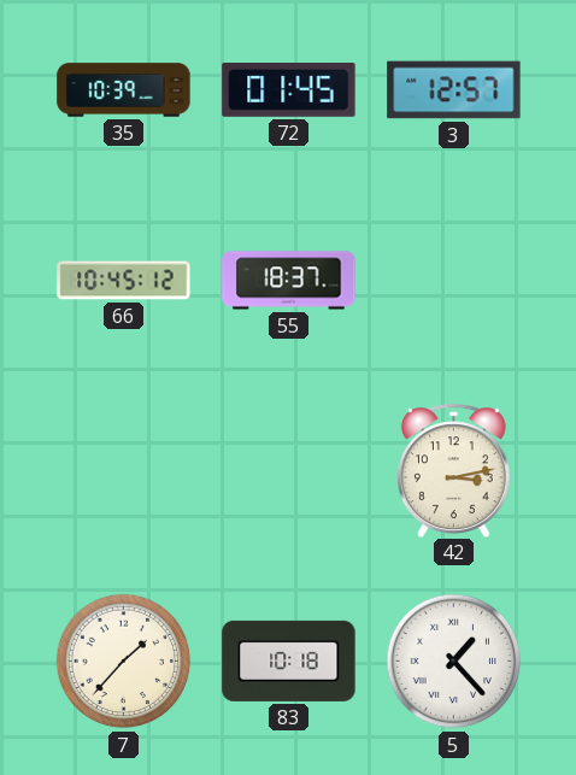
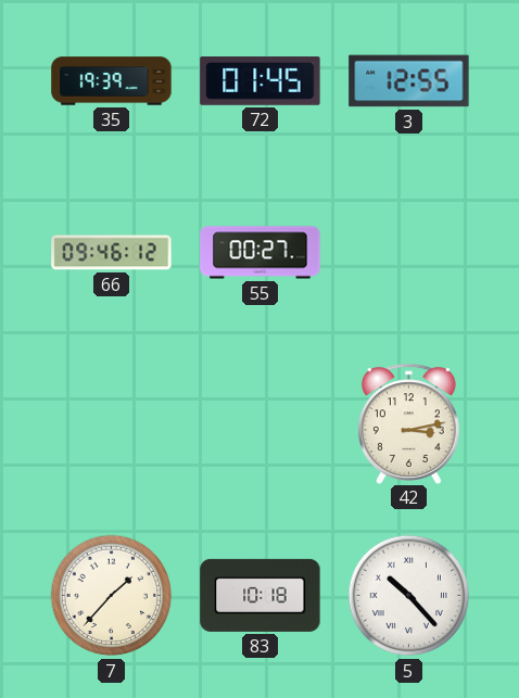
35: 10:39 -> 19:39
3: 12:57 -> 12:55
66: 10:45 -> 09:46
55: 18:37 -> 00:27
5: 1:23 -> 10:23
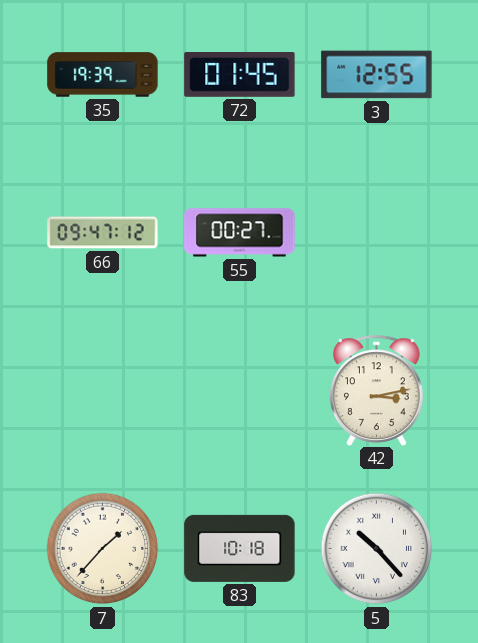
66: 09:46 -> 09:47
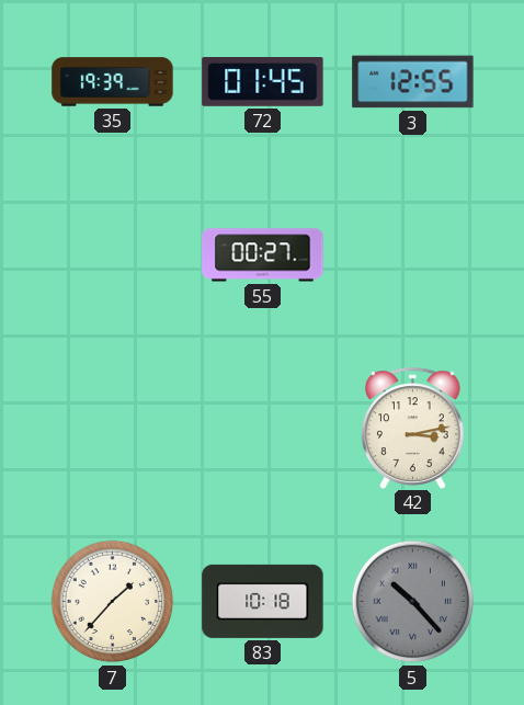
66: 09:47 -> none
5 dial: white -> grey
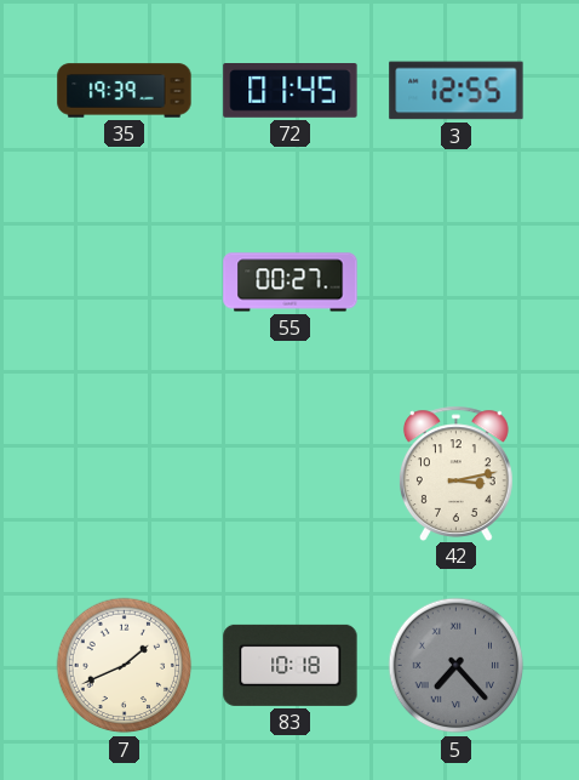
7: 1:37 -> 1:41
5: 10:23 -> 7:23
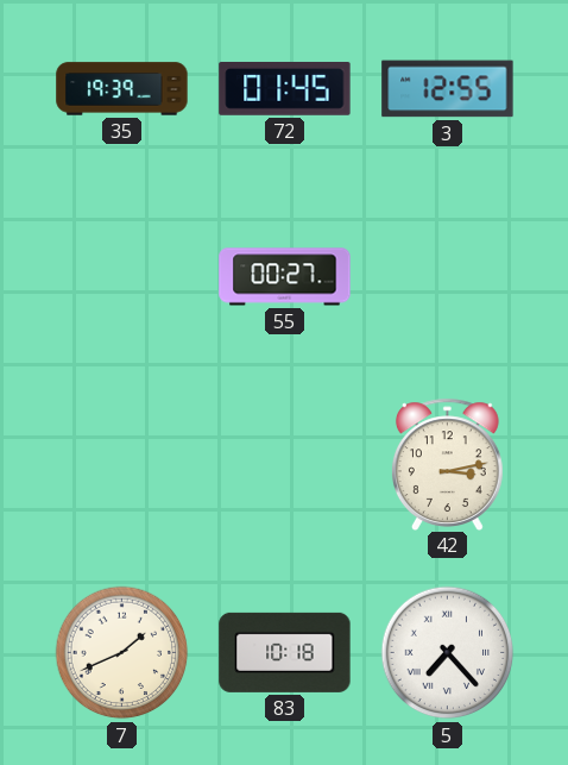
5 dial: grey -> white
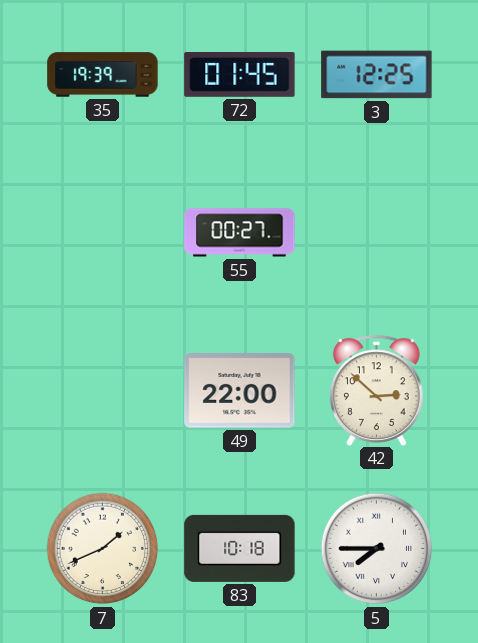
3: 12:55 -> 12:25
49: none -> 22:00
42: 3:13 -> 2:52
5: 7:23 -> 7:45
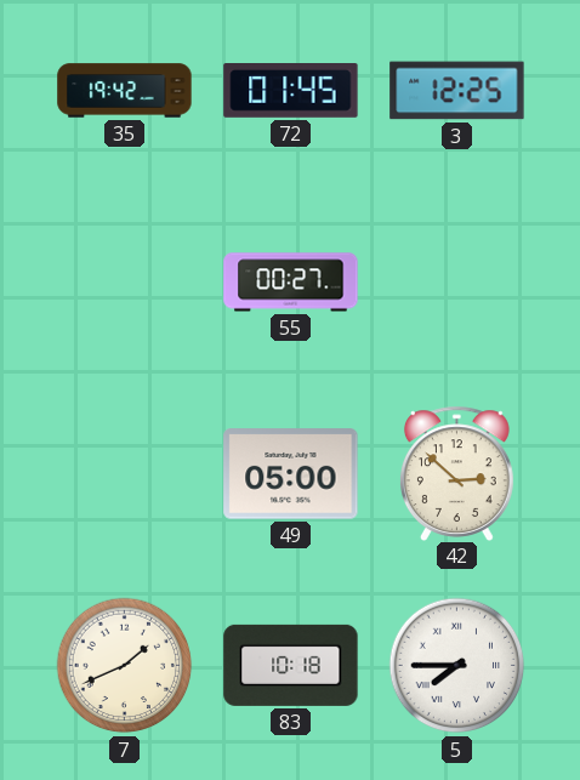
35: 19:39 -> 19:42
49: 22:00 -> 05:00
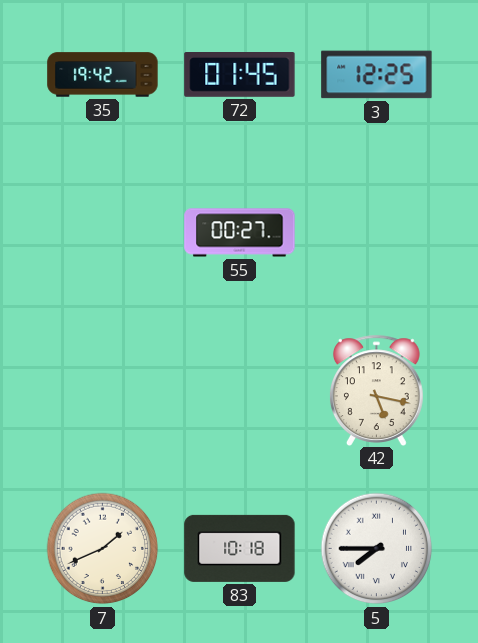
49: 05:00 -> none
42: 2:52 -> 5:17
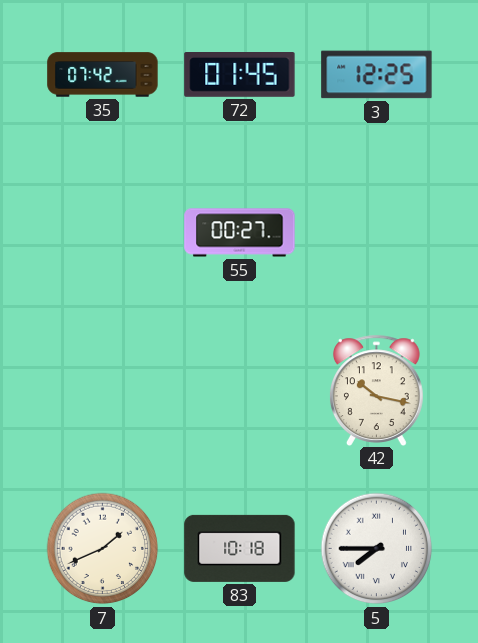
35: 19:42 -> 07:42
42: 5:17 -> 10:17
